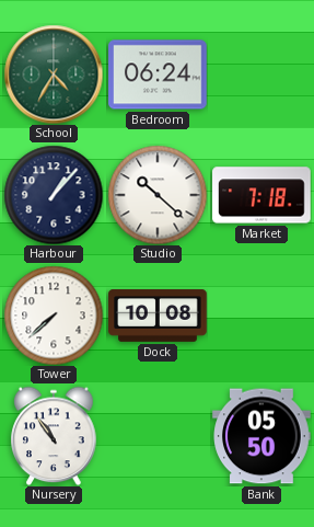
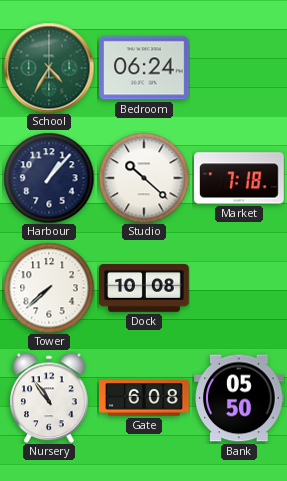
Gate: none -> 6:08
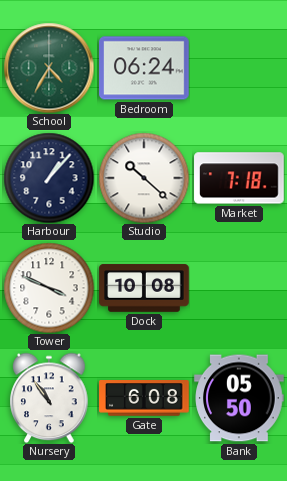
Tower: 7:38 -> 3:49
